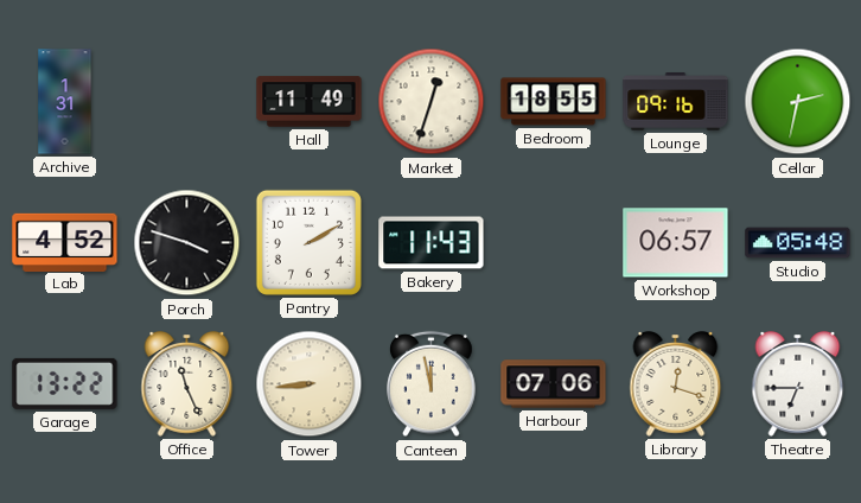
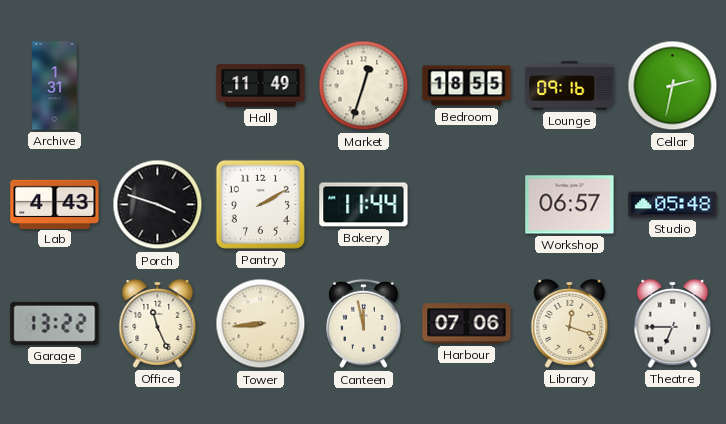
Lab: 4:52 -> 4:43
Bakery: 11:43 -> 11:44
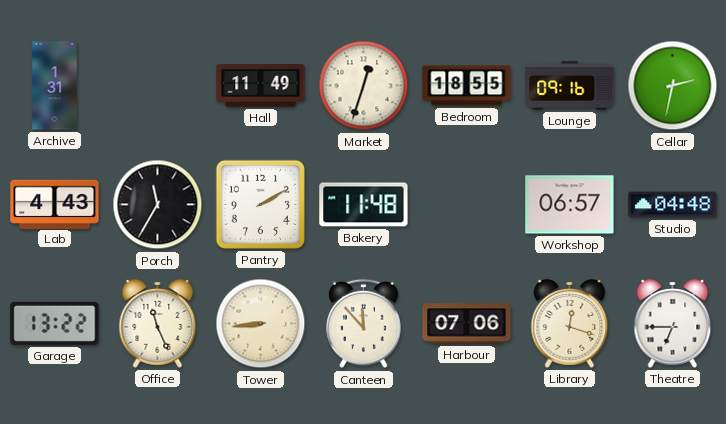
Porch: 3:48 -> 11:35
Bakery: 11:44 -> 11:48
Studio: 05:48 -> 04:48
Canteen: 11:58 -> 11:53
